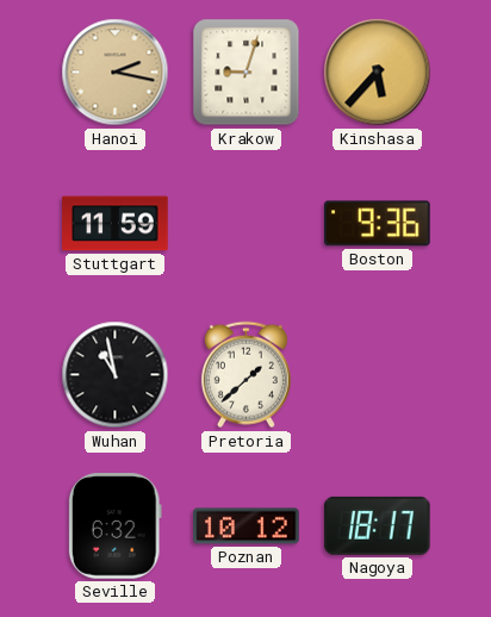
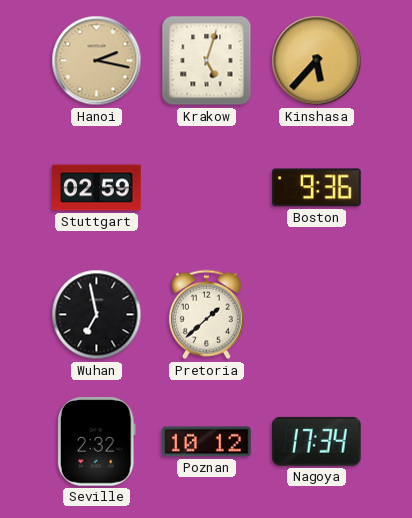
Krakow: 9:03 -> 5:03
Stuttgart: 11:59 -> 02:59
Wuhan: 10:58 -> 6:58
Seville: 6:32 -> 2:32
Nagoya: 18:17 -> 17:34
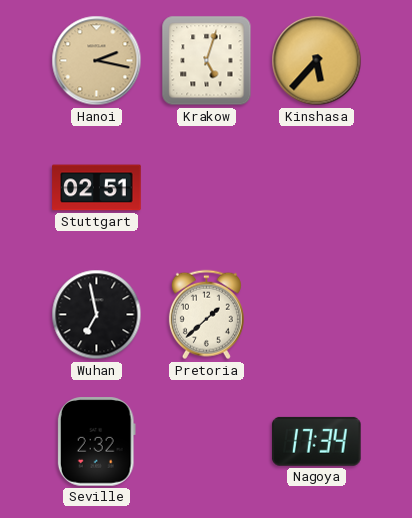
Stuttgart: 02:59 -> 02:51
Boston: 9:36 -> none
Poznan: 10:12 -> none
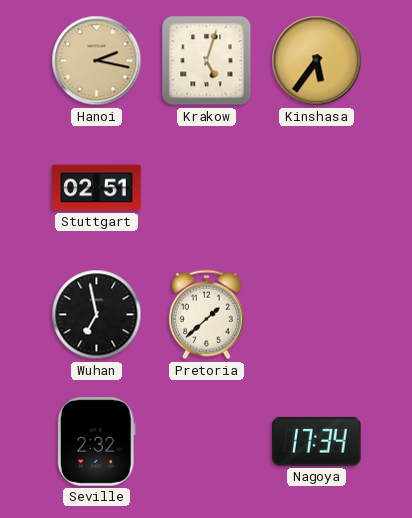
Kinshasa: 5:37 -> 5:36
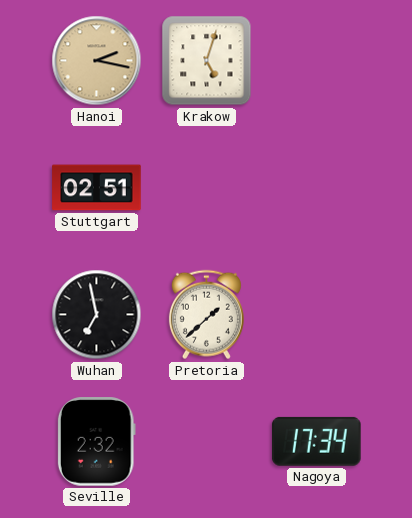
Kinshasa: 5:36 -> none
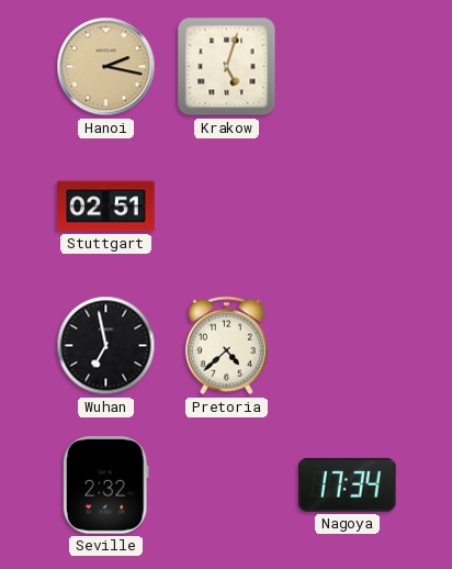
Pretoria: 1:38 -> 4:38
